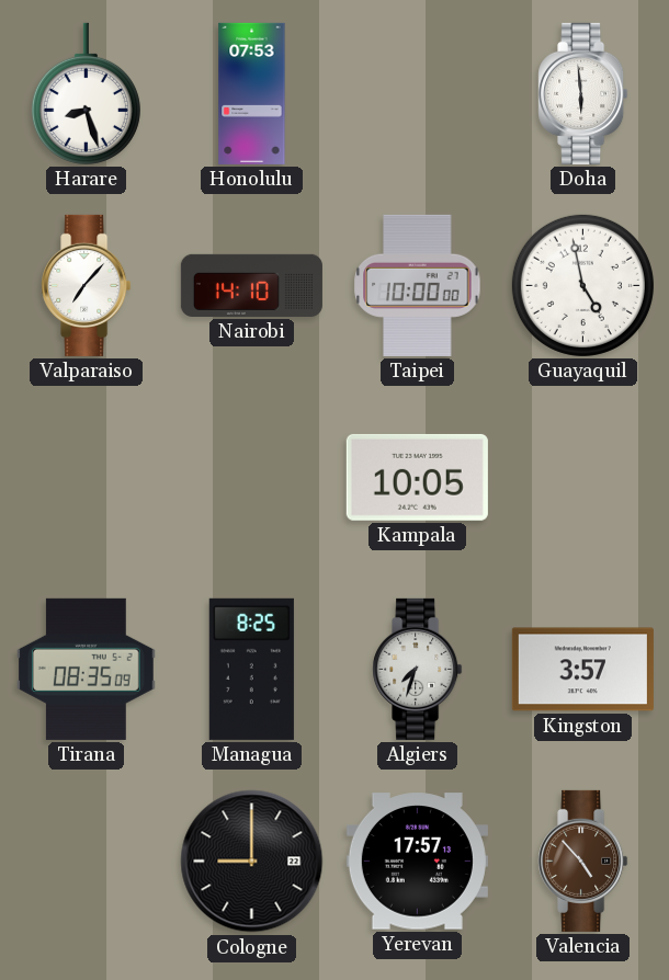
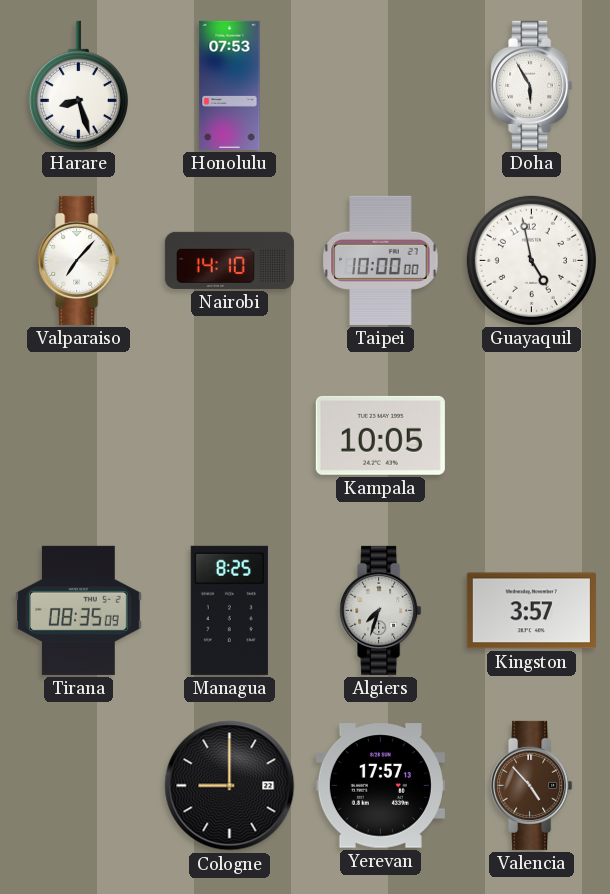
Doha: 5:59 -> 5:55
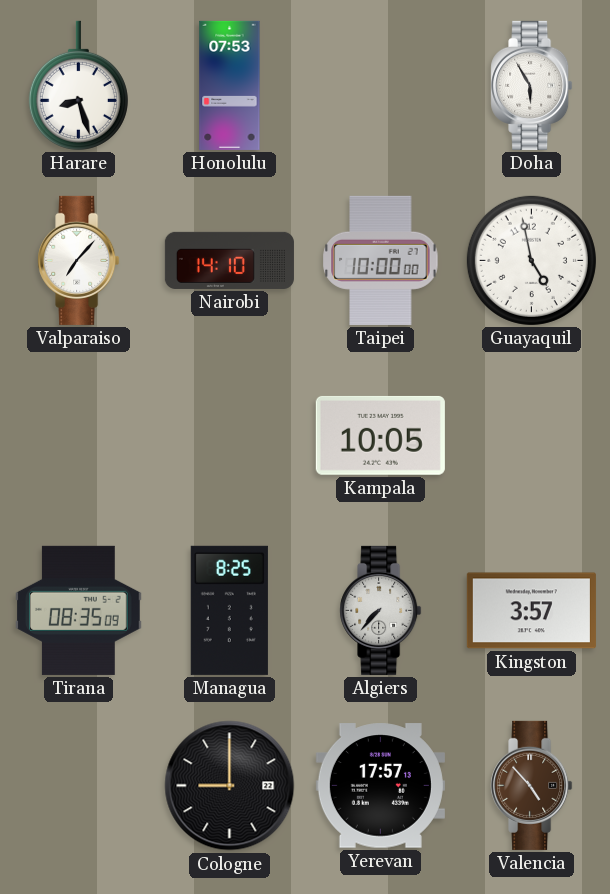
Algiers: 7:33 -> 7:37
